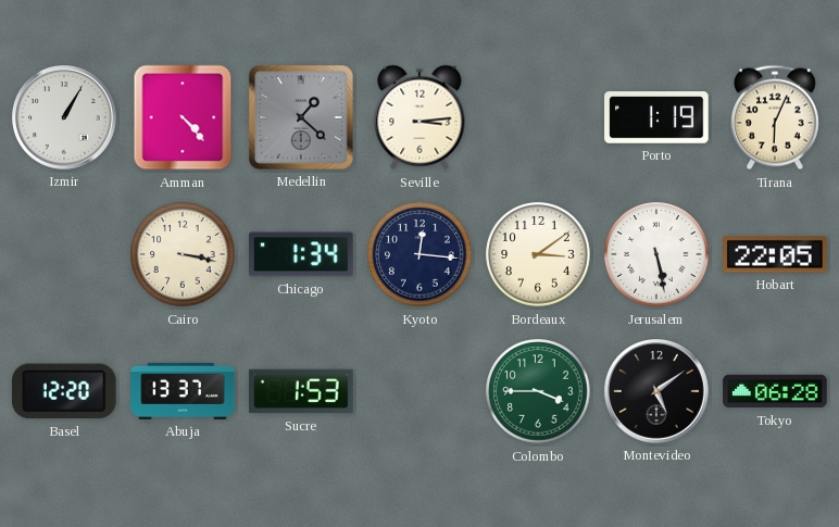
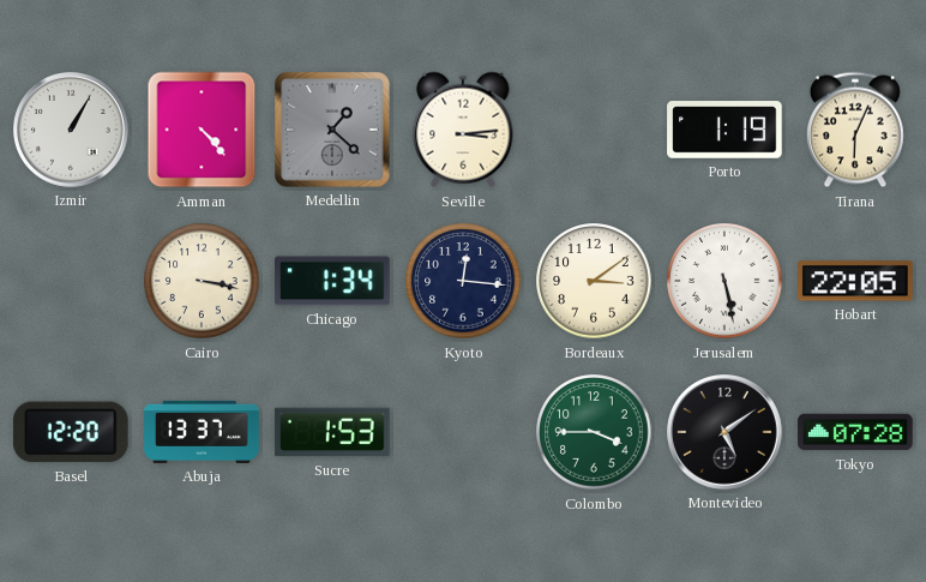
Tokyo: 06:28 -> 07:28
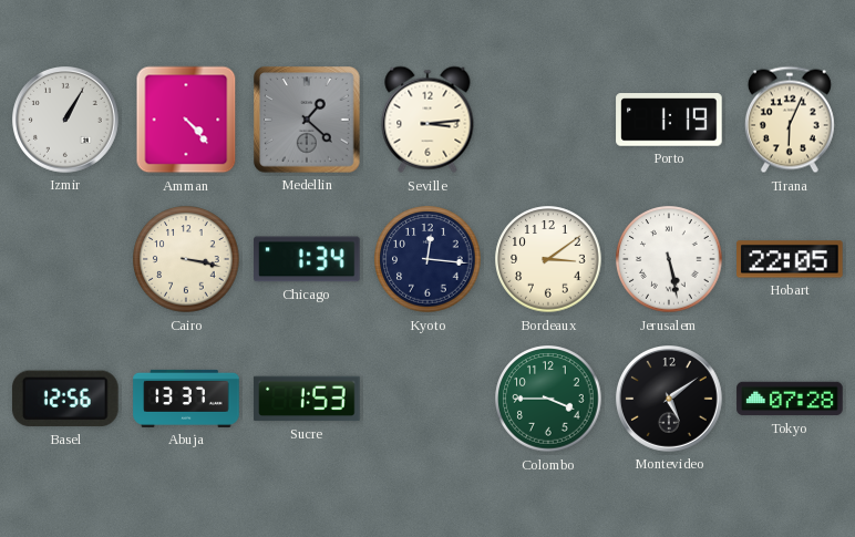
Basel: 12:20 -> 12:56
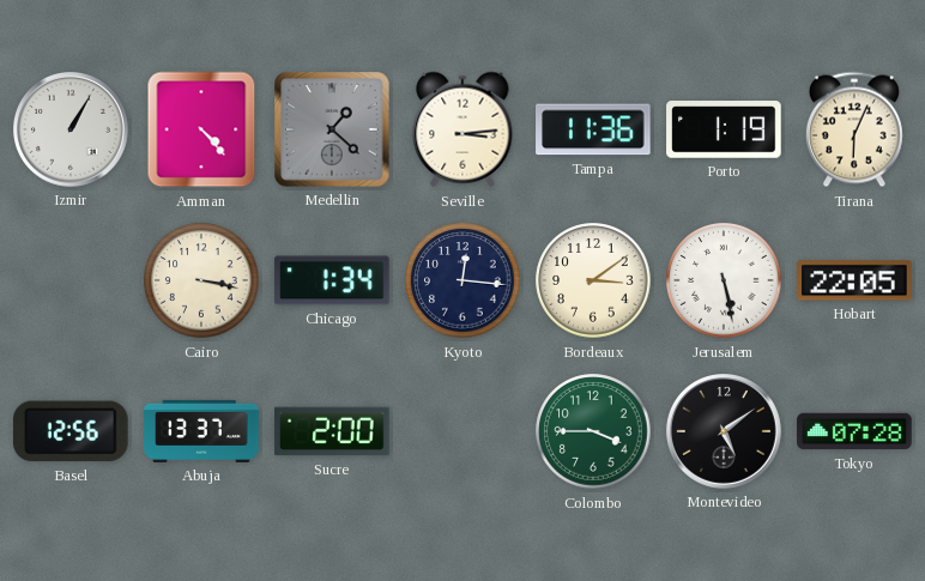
Tampa: none -> 11:36
Sucre: 1:53 -> 2:00
